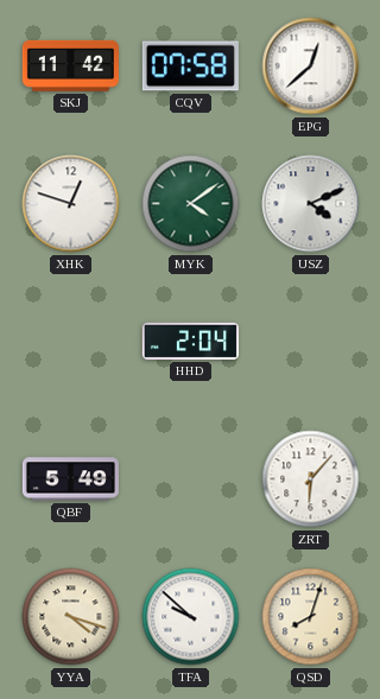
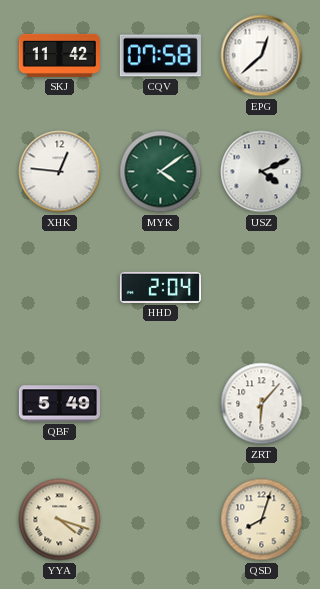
XHK: 12:48 -> 12:46
TFA: 9:52 -> none
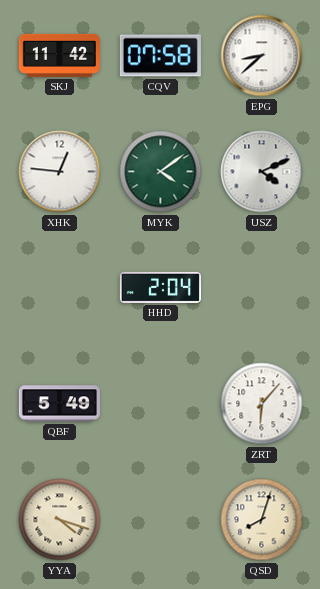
EPG: 12:38 -> 8:38
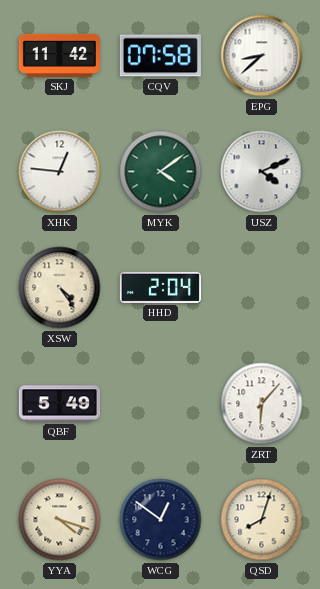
XSW: none -> 4:24
WCG: none -> 12:51
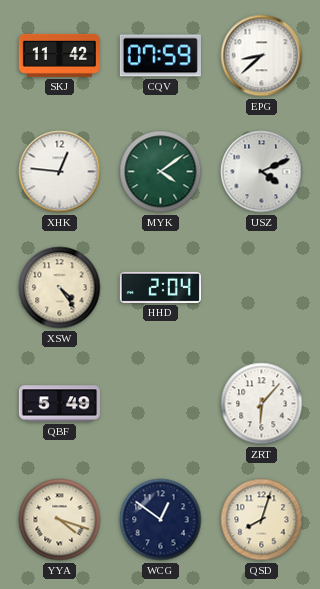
CQV: 07:58 -> 07:59
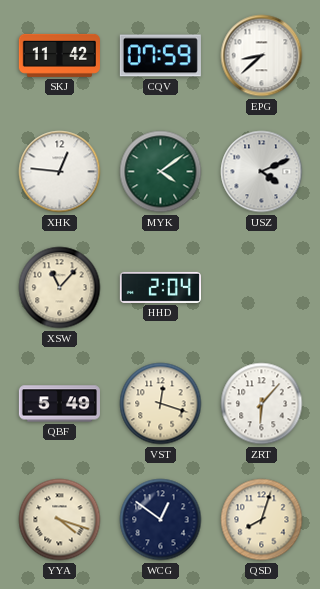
XSW: 4:24 -> 11:07
VST: none -> 12:18
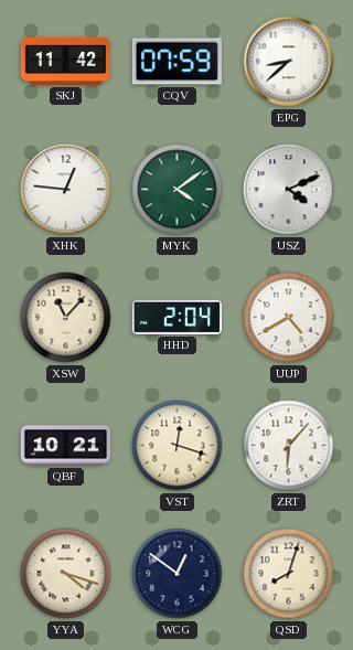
UUP: none -> 4:40
QBF: 5:49 -> 10:21
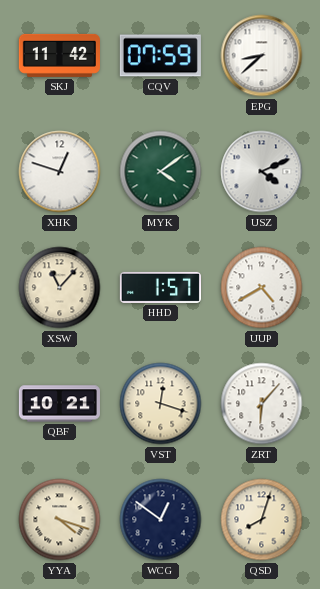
XHK: 12:46 -> 12:48
HHD: 2:04 -> 1:57
